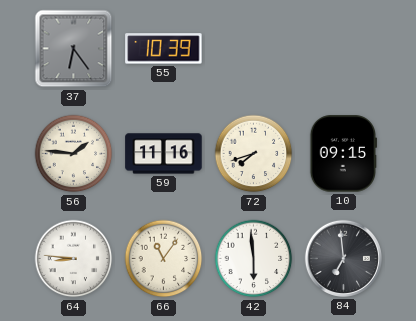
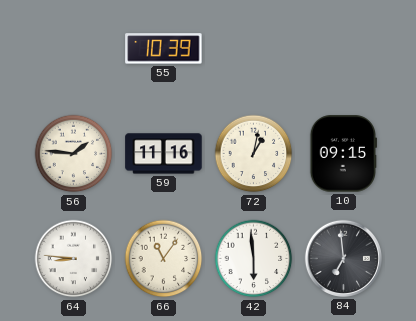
37: 6:24 -> none
72: 7:42 -> 1:02
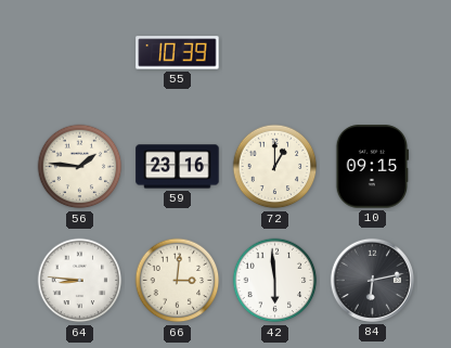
59: 11:16 -> 23:16
72: 1:02 -> 1:00
66: 11:06 -> 3:01
84: 6:59 -> 6:13
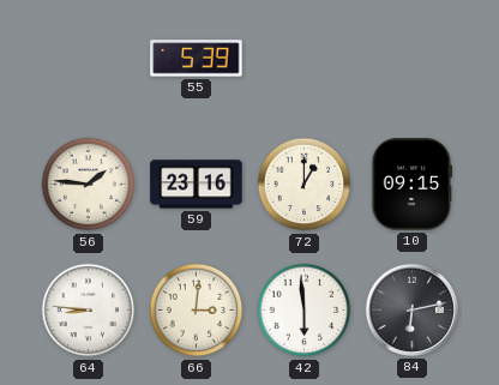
55: 10:39 -> 5:39
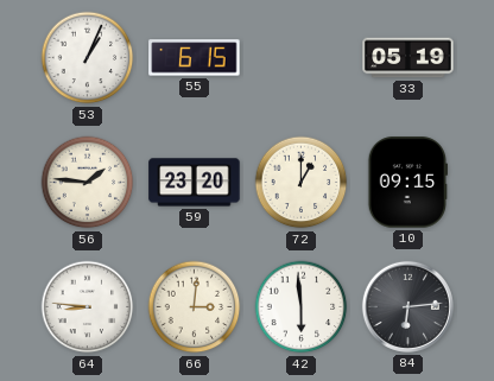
53: none -> 1:04
55: 5:39 -> 6:15
33: none -> 05:19
59: 23:16 -> 23:20
84: 6:13 -> 6:14
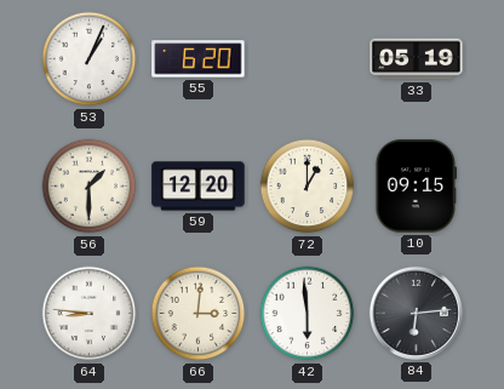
55: 6:15 -> 6:20
56: 1:46 -> 1:30
59: 23:20 -> 12:20
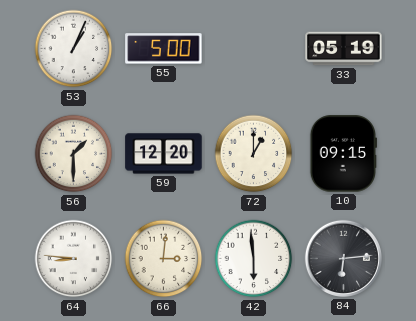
55: 6:20 -> 5:00
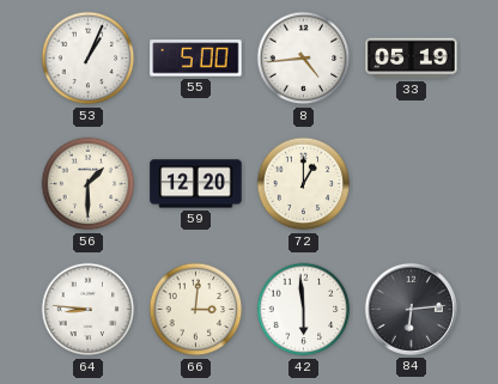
8: none -> 4:44
10: 09:15 -> none
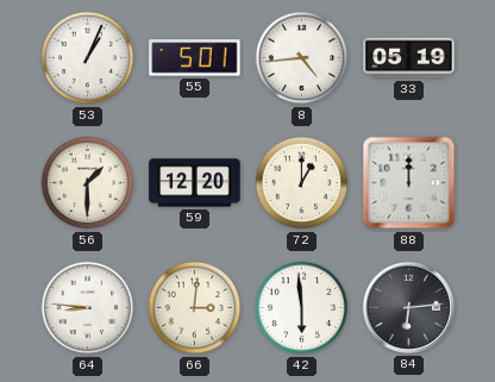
55: 5:00 -> 5:01
88: none -> 12:00
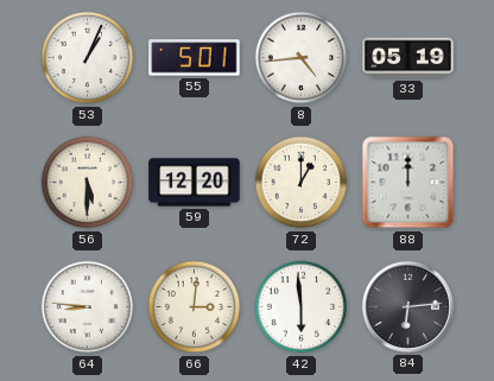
56: 1:30 -> 5:30
